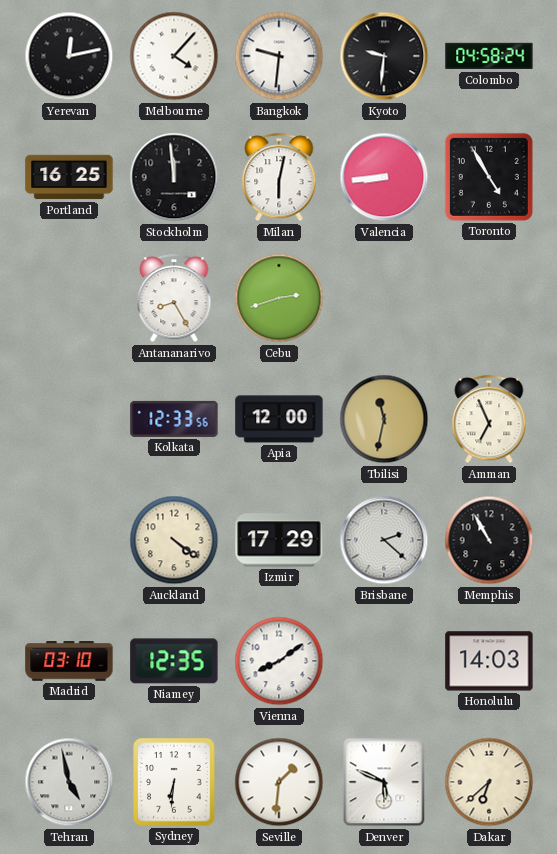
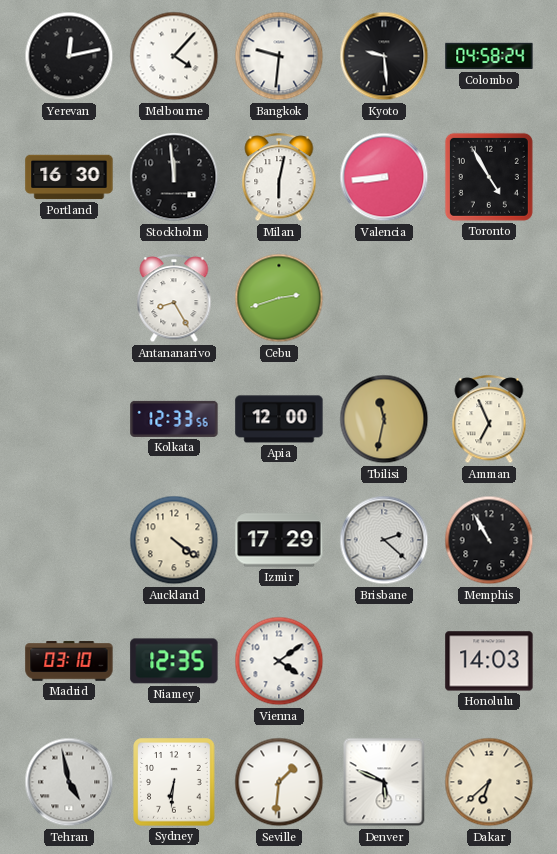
Kyoto: 9:31 -> 9:29
Portland: 16:25 -> 16:30
Vienna: 8:09 -> 4:09
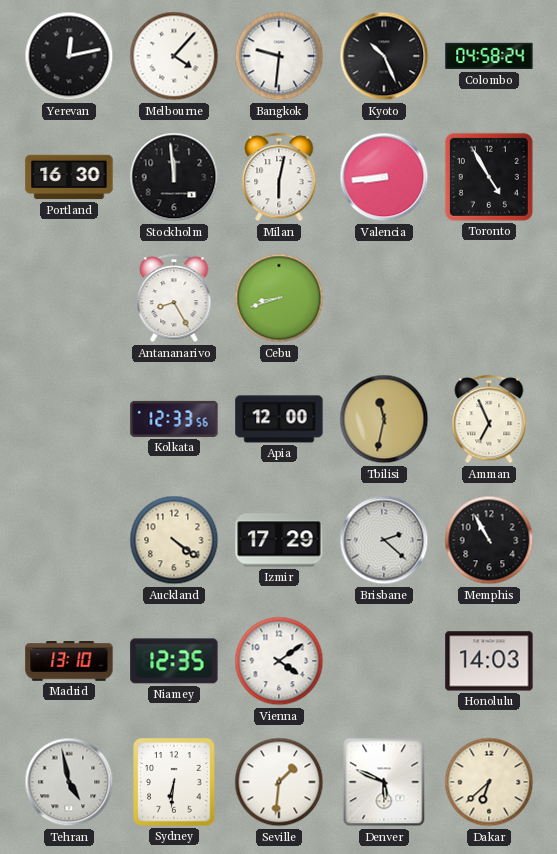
Kyoto: 9:29 -> 10:26
Cebu: 2:42 -> 8:42
Madrid: 03:10 -> 13:10
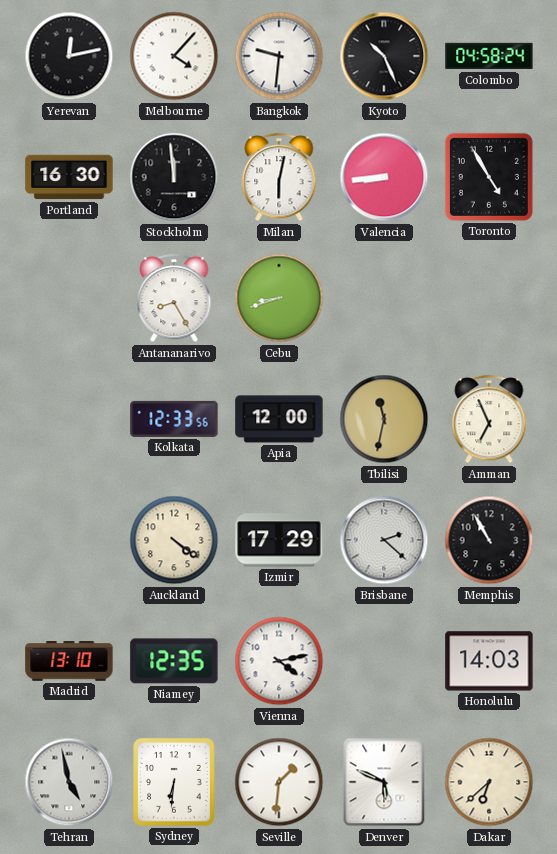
Vienna: 4:09 -> 4:13
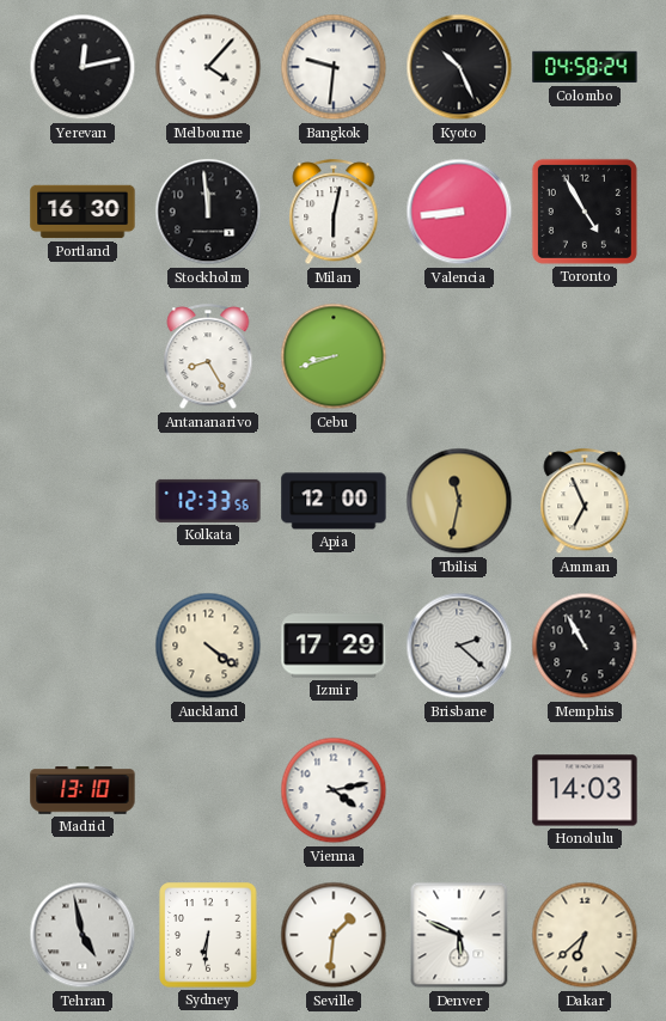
Niamey: 12:35 -> none
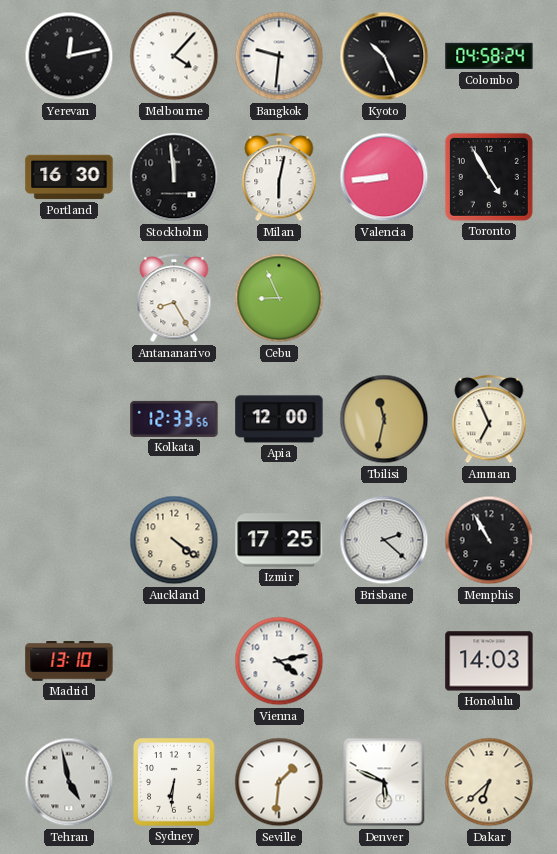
Cebu: 8:42 -> 8:56
Izmir: 17:29 -> 17:25
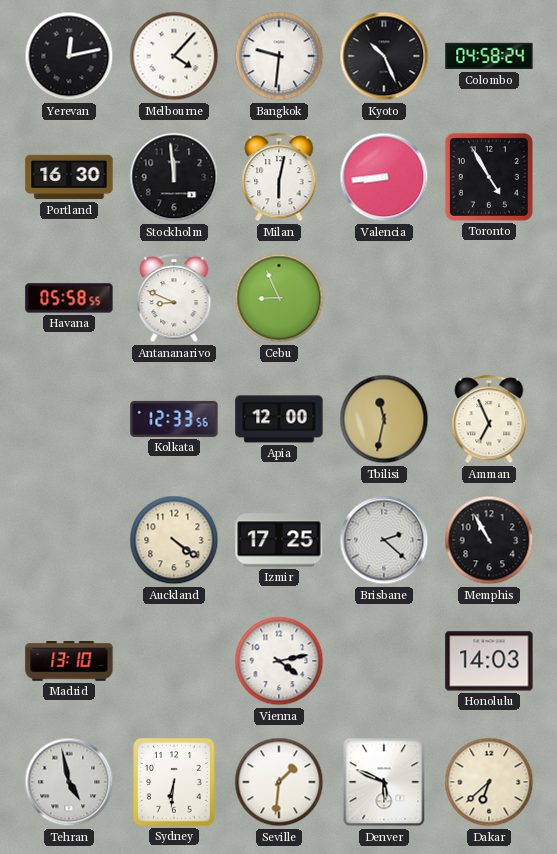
Havana: none -> 05:58
Antananarivo: 8:25 -> 8:49
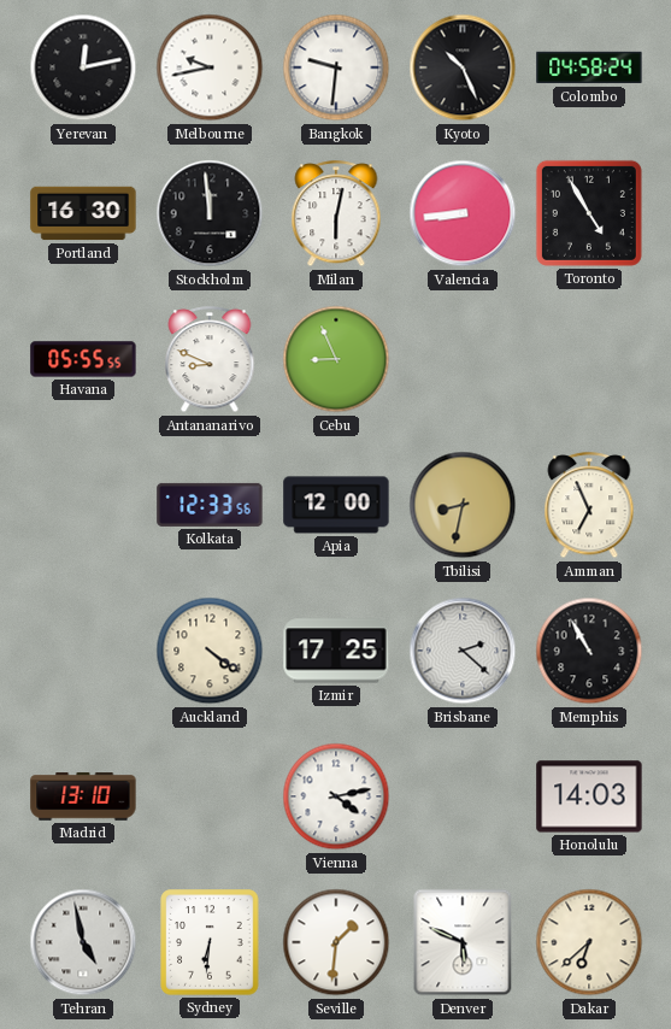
Melbourne: 4:07 -> 9:43
Havana: 05:58 -> 05:55
Tbilisi: 11:32 -> 8:32
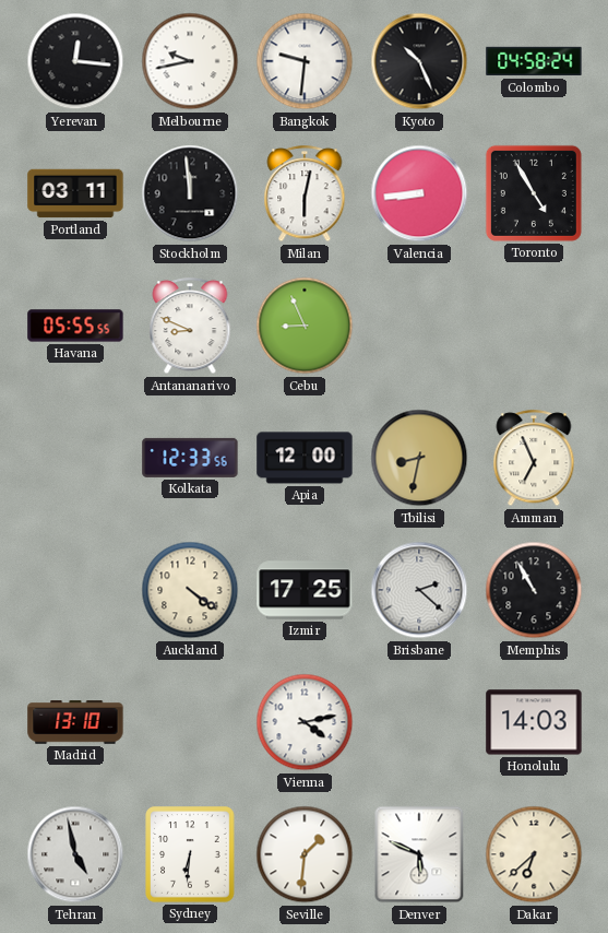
Yerevan: 12:13 -> 12:16
Portland: 16:30 -> 03:11
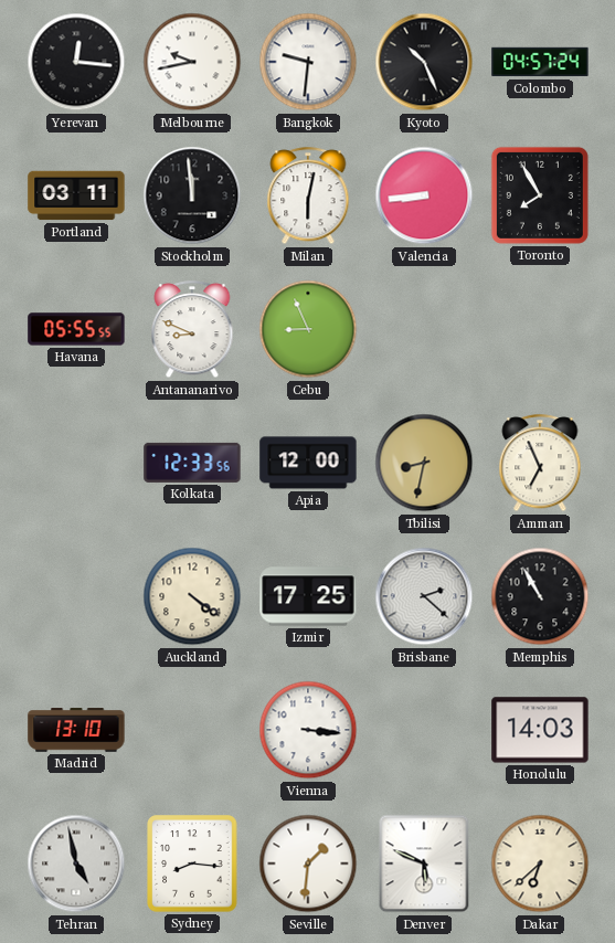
Colombo: 04:58 -> 04:57
Toronto: 4:55 -> 7:55
Vienna: 4:13 -> 3:16
Sydney: 6:31 -> 8:16
